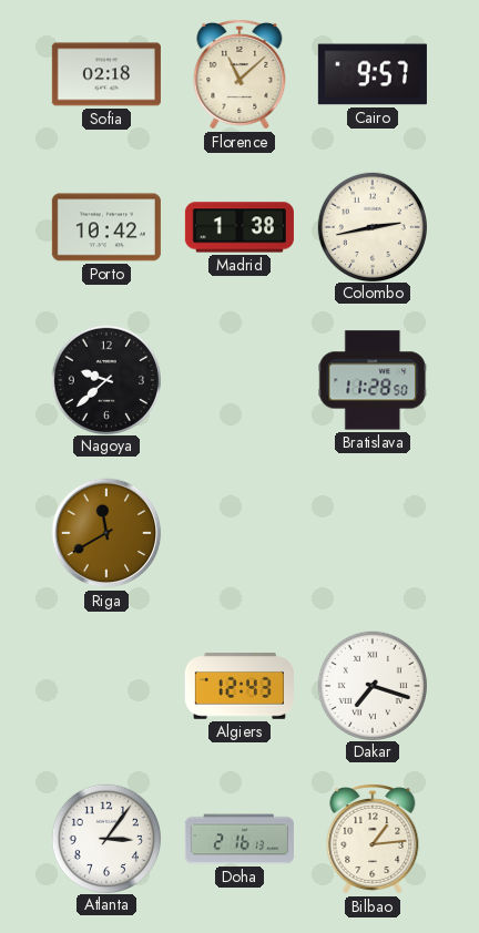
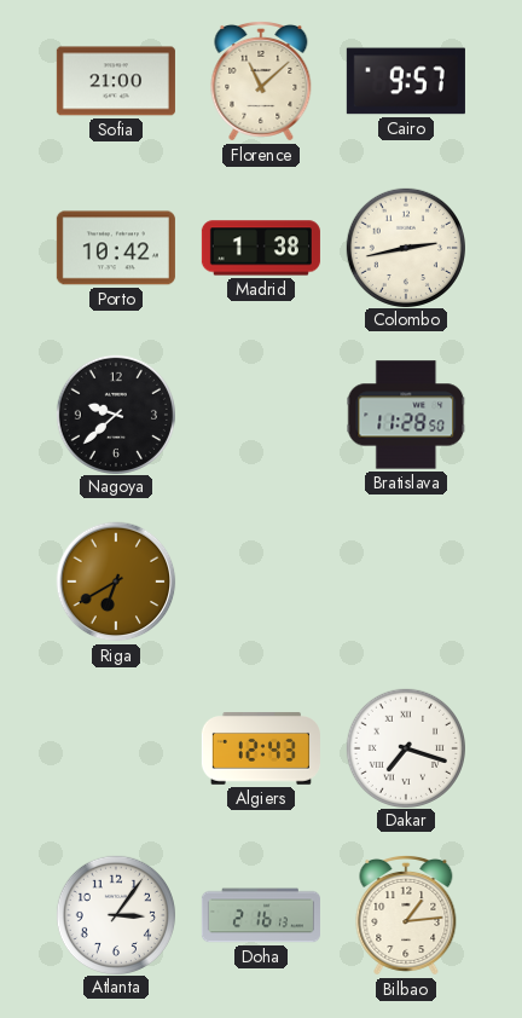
Sofia: 02:18 -> 21:00
Riga: 11:40 -> 6:40
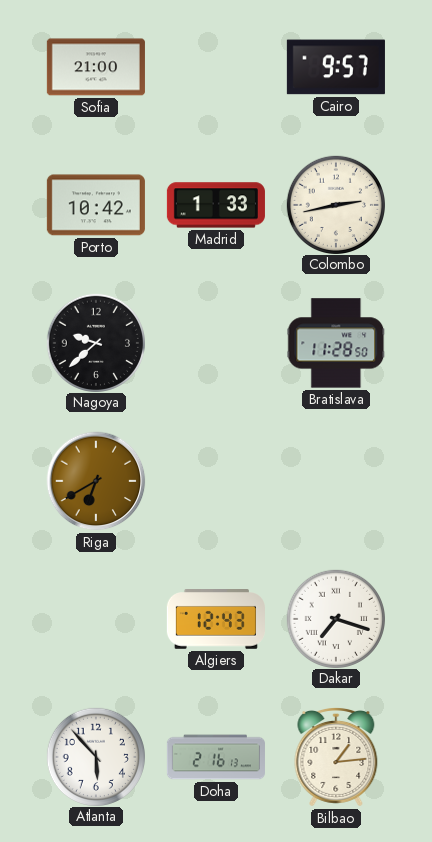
Florence: 11:08 -> none
Madrid: 1:38 -> 1:33
Atlanta: 3:06 -> 5:53
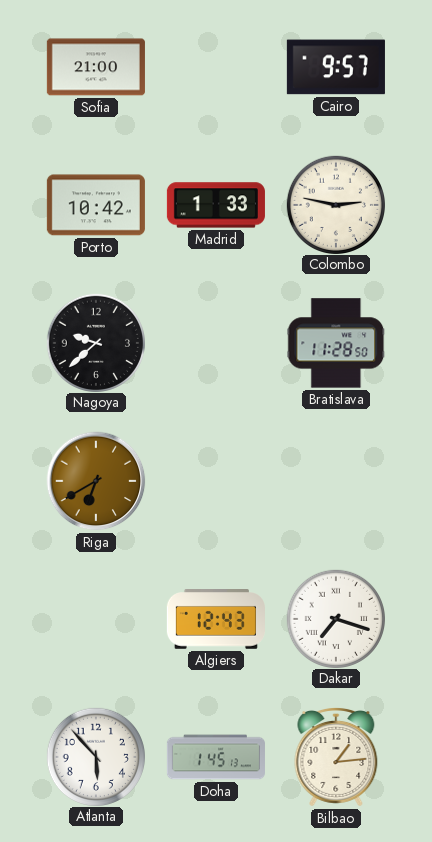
Colombo: 2:43 -> 2:47
Doha: 2:16 -> 1:45
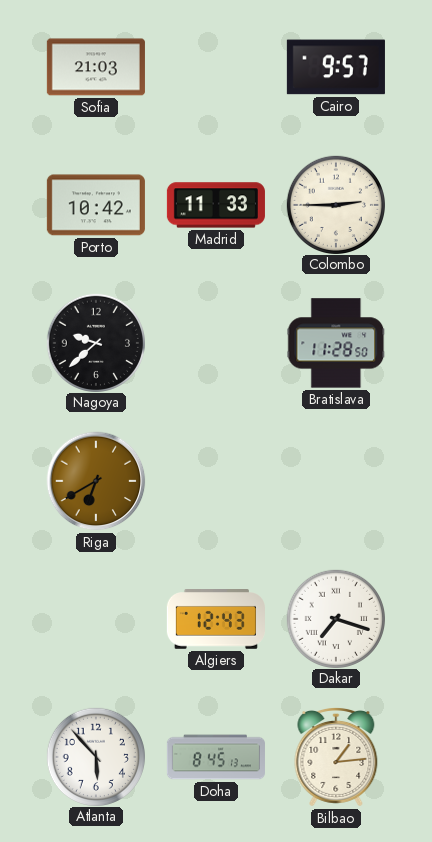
Sofia: 21:00 -> 21:03
Madrid: 1:33 -> 11:33
Colombo: 2:47 -> 2:45
Doha: 1:45 -> 8:45
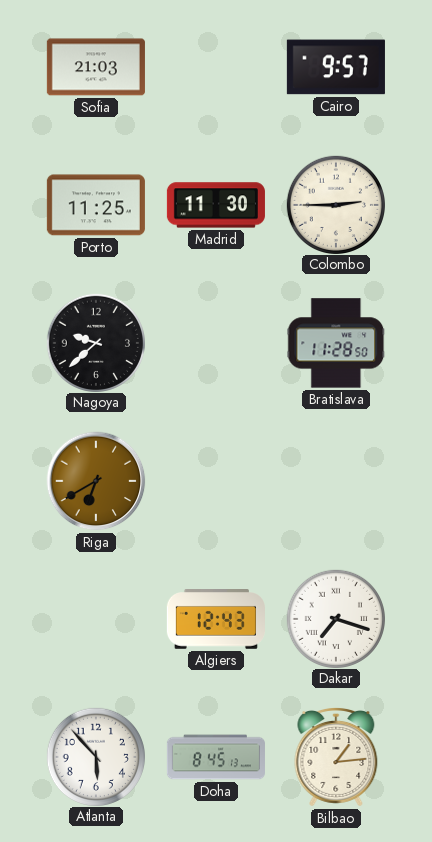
Porto: 10:42 -> 11:25
Madrid: 11:33 -> 11:30
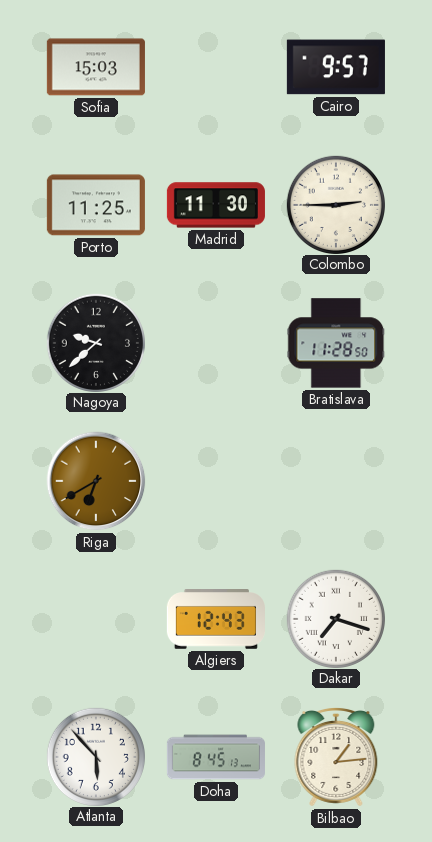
Sofia: 21:03 -> 15:03
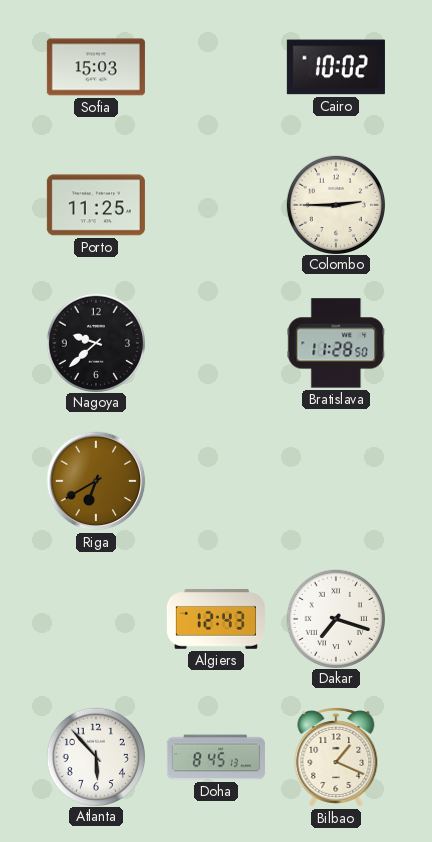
Cairo: 9:57 -> 10:02
Madrid: 11:30 -> none
Bilbao: 1:14 -> 1:19
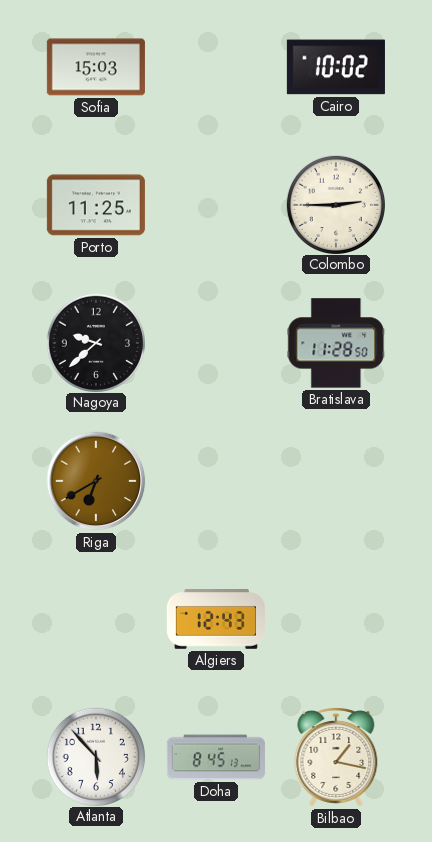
Dakar: 7:18 -> none
Bilbao: 1:19 -> 1:17
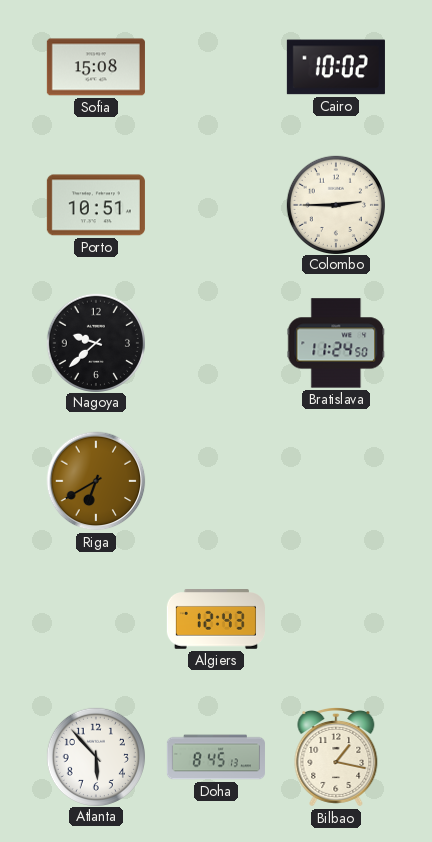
Sofia: 15:03 -> 15:08
Porto: 11:25 -> 10:51
Bratislava: 11:28 -> 11:24
